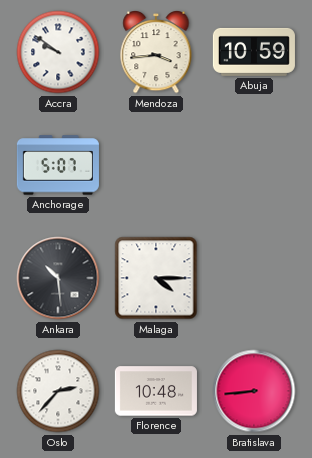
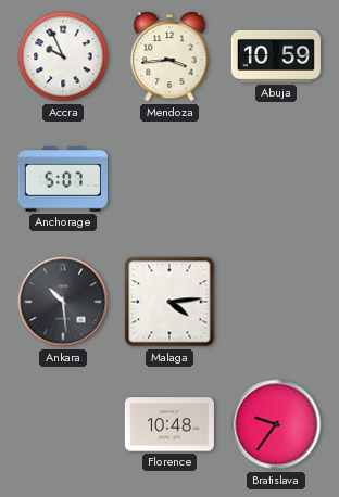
Accra: 9:51 -> 9:56
Malaga: 4:15 -> 4:14
Oslo: 2:37 -> none
Bratislava: 8:44 -> 9:36
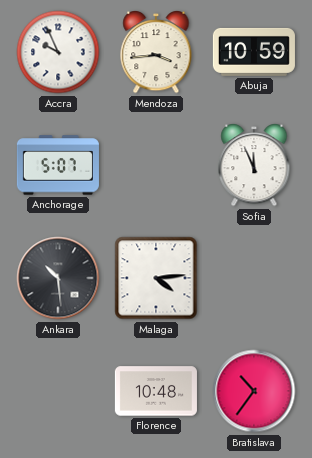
Sofia: none -> 11:56
Bratislava: 9:36 -> 10:36
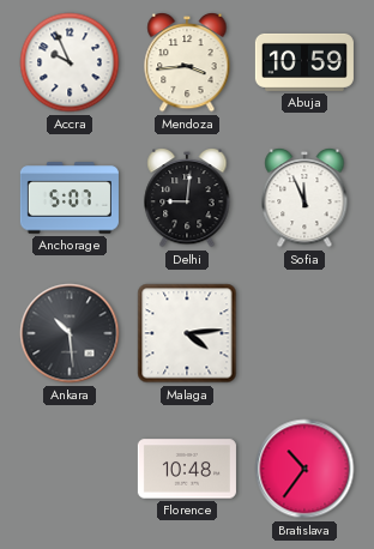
Delhi: none -> 9:01
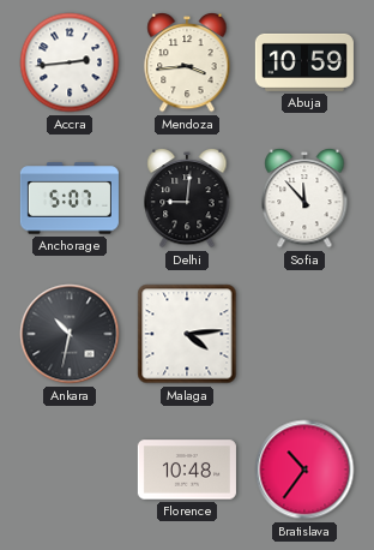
Accra: 9:56 -> 2:44
Sofia: 11:56 -> 11:53
Ankara: 10:29 -> 10:32
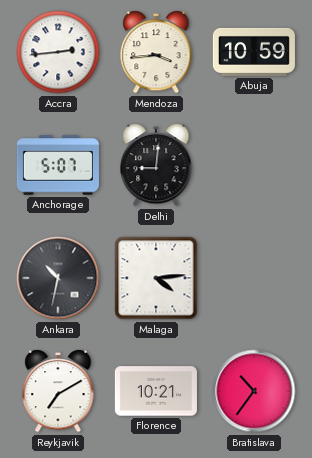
Sofia: 11:53 -> none
Reykjavik: none -> 7:10
Florence: 10:48 -> 10:21
